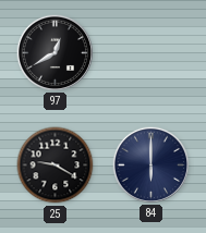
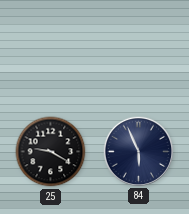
97: 12:40 -> none
84: 6:00 -> 5:56
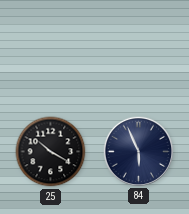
25: 9:20 -> 10:20
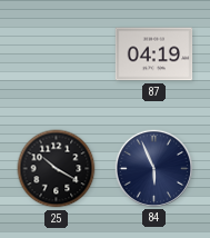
87: none -> 04:19
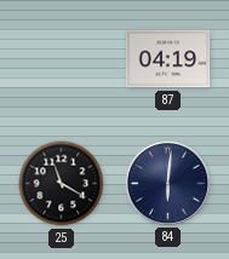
25: 10:20 -> 11:20
84: 5:56 -> 6:01
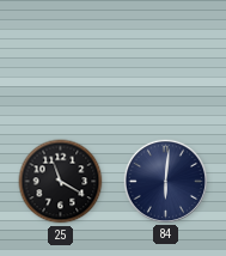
87: 04:19 -> none
